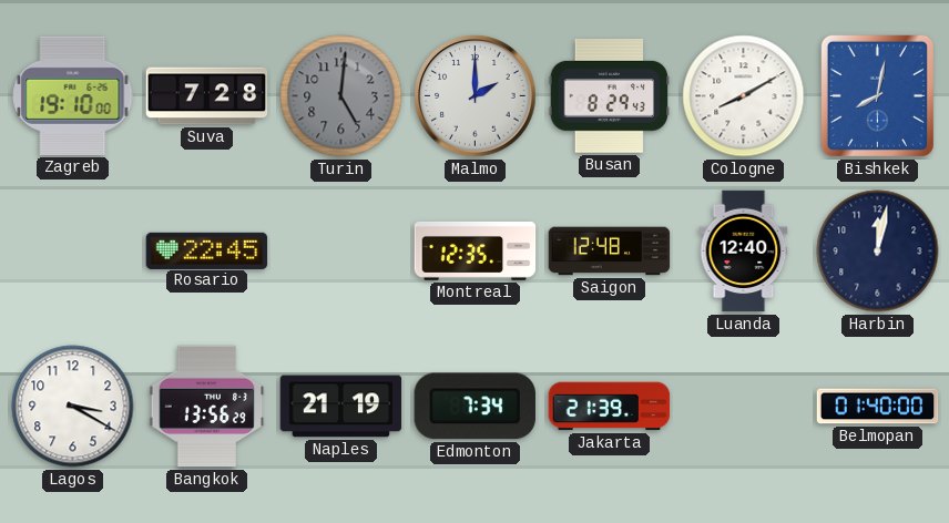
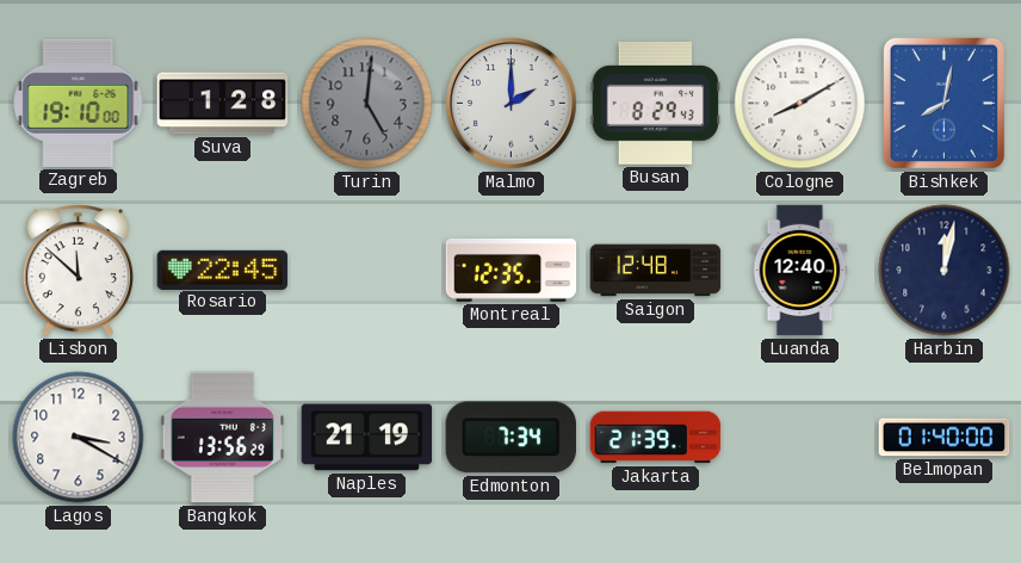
Suva: 7:28 -> 1:28
Lisbon: none -> 11:52
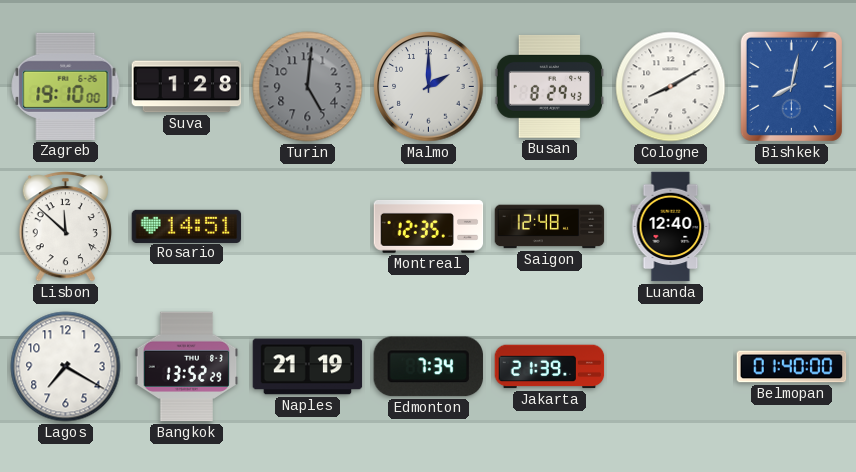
Rosario: 22:45 -> 14:51
Harbin: 12:02 -> none
Lagos: 3:20 -> 7:20
Bangkok: 13:56 -> 13:52
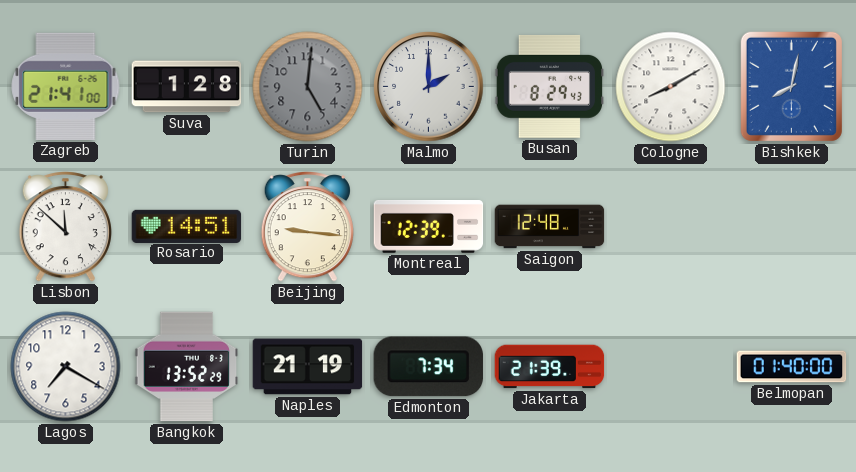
Zagreb: 19:10 -> 21:41
Beijing: none -> 9:16
Montreal: 12:35 -> 12:39
Luanda: 12:40 -> none
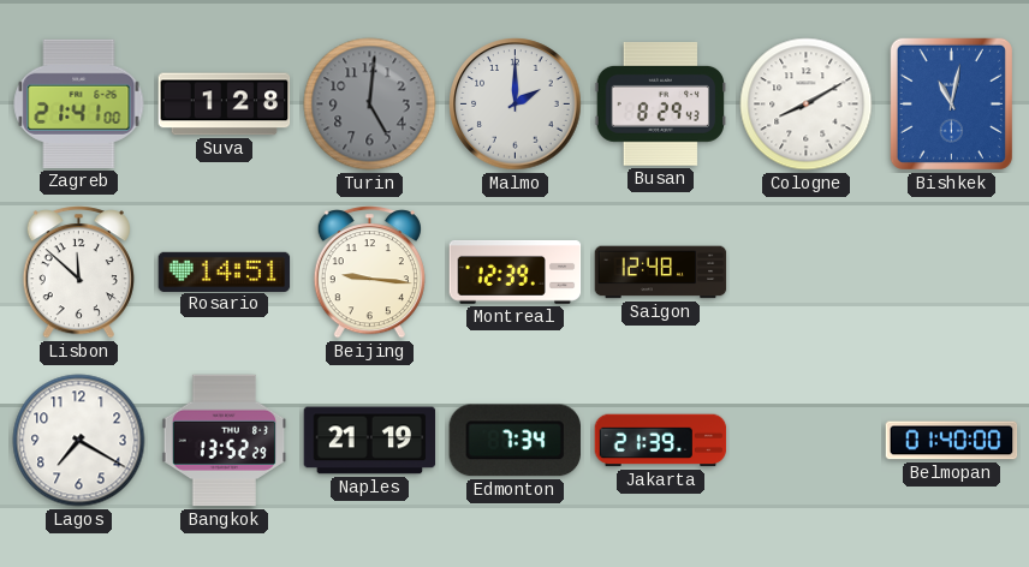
Bishkek: 8:02 -> 11:02
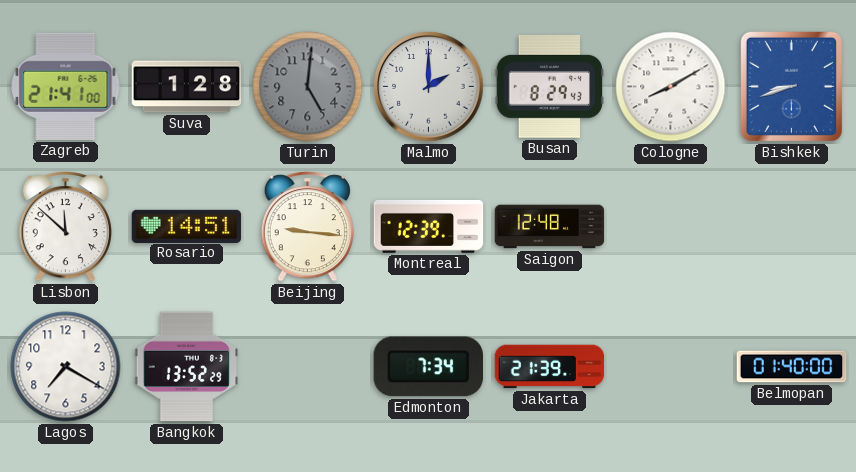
Bishkek: 11:02 -> 8:42
Naples: 21:19 -> none
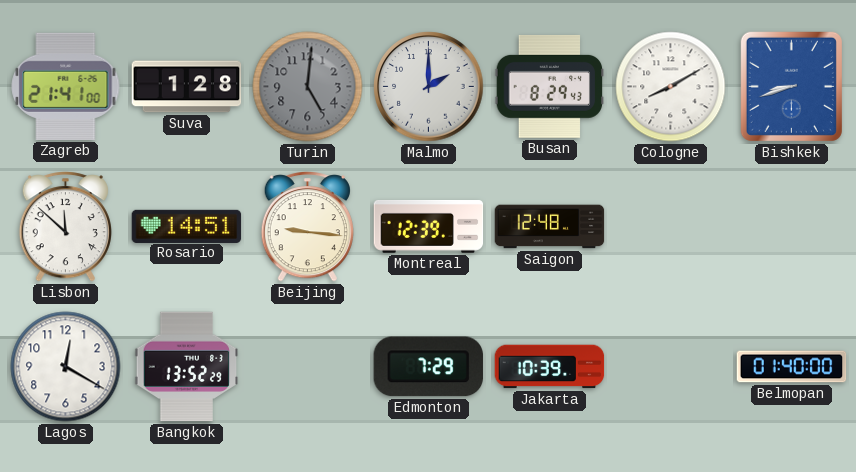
Lagos: 7:20 -> 12:20
Edmonton: 7:34 -> 7:29
Jakarta: 21:39 -> 10:39
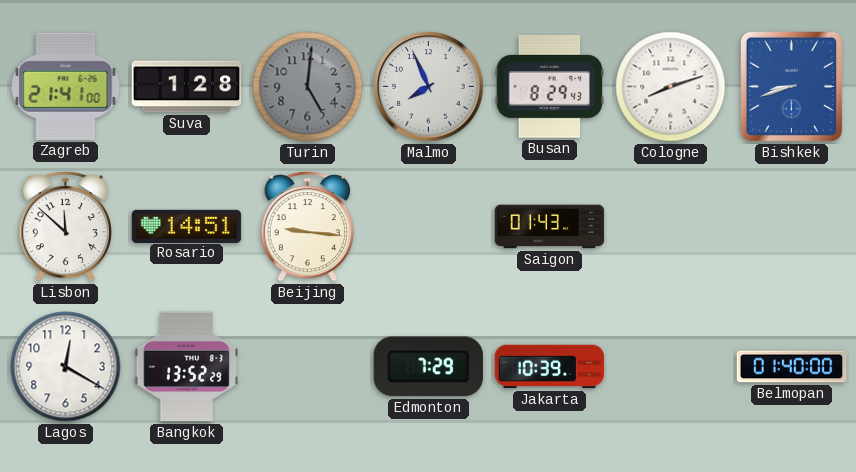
Malmo: 2:00 -> 7:56
Cologne: 8:10 -> 8:12
Montreal: 12:39 -> none
Saigon: 12:48 -> 01:43
